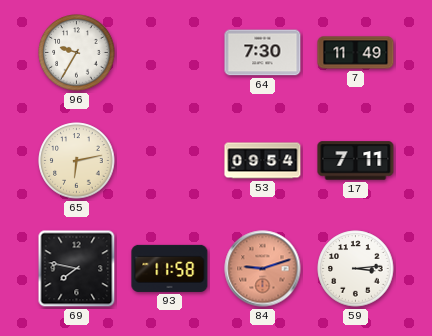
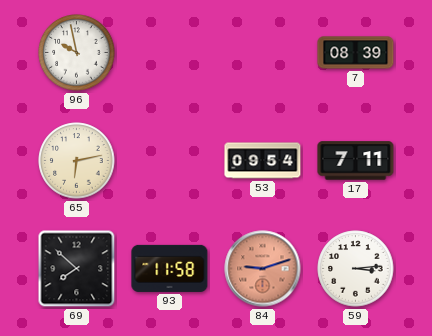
96: 9:35 -> 9:58
64: 7:30 -> none
7: 11:49 -> 08:39
69: 7:47 -> 7:52
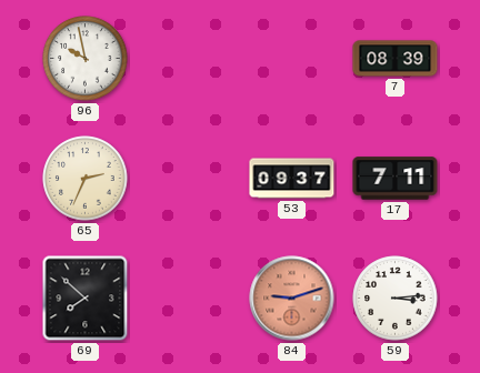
65: 6:13 -> 2:34
53: 09:54 -> 09:37
93: 11:58 -> none
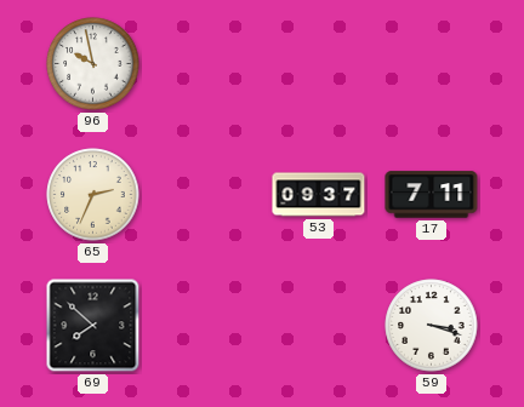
7: 08:39 -> none
84: 9:12 -> none
59: 3:14 -> 3:18
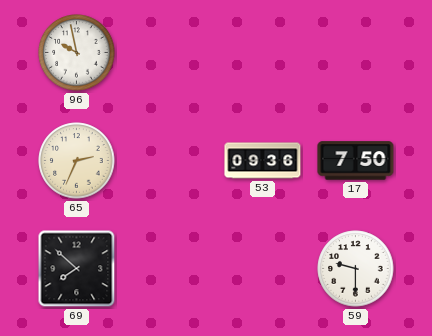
53: 09:37 -> 09:36
17: 7:11 -> 7:50
59: 3:18 -> 9:30
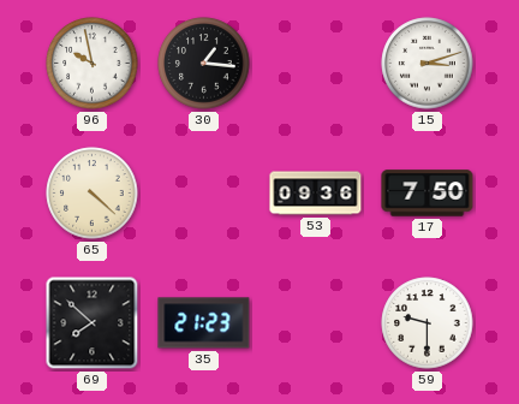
30: none -> 1:16
15: none -> 3:12
65: 2:34 -> 4:22
35: none -> 21:23
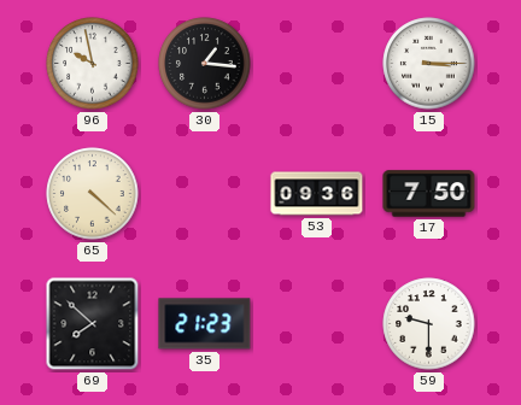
15: 3:12 -> 3:15
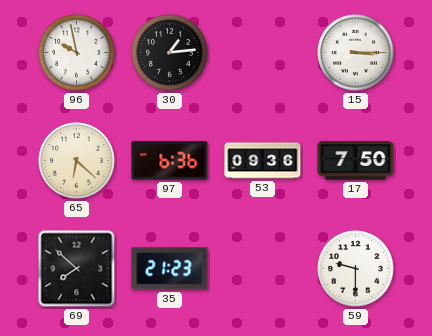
30: 1:16 -> 1:14
65: 4:22 -> 6:22
97: none -> 6:36
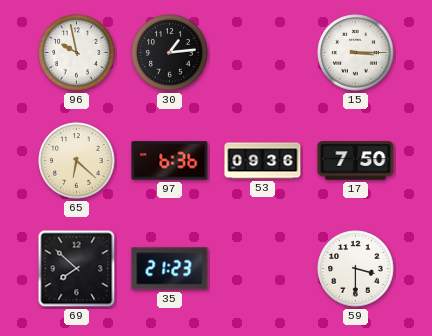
59: 9:30 -> 3:30
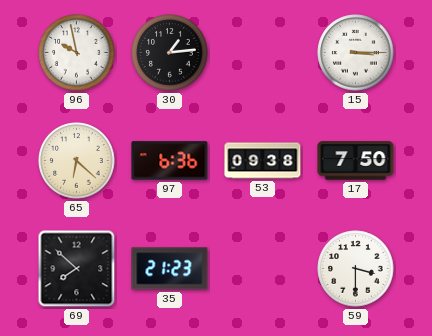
53: 09:36 -> 09:38
